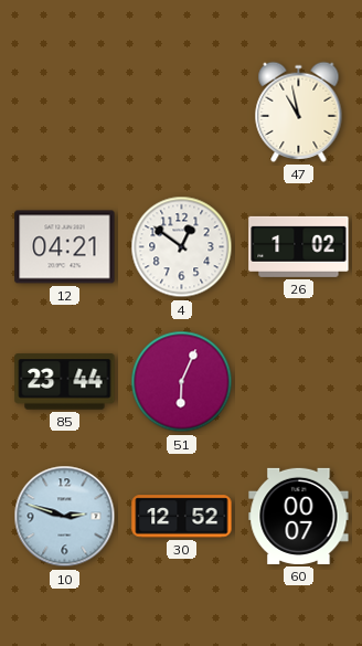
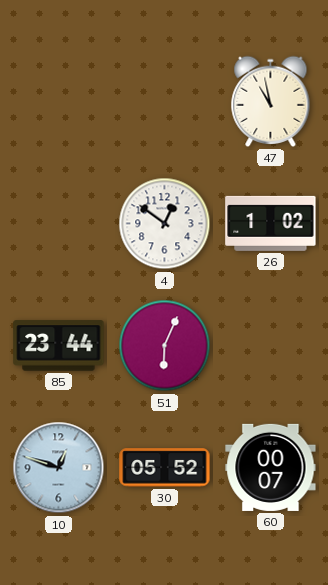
12: 04:21 -> none
10: 2:48 -> 12:48
30: 12:52 -> 05:52
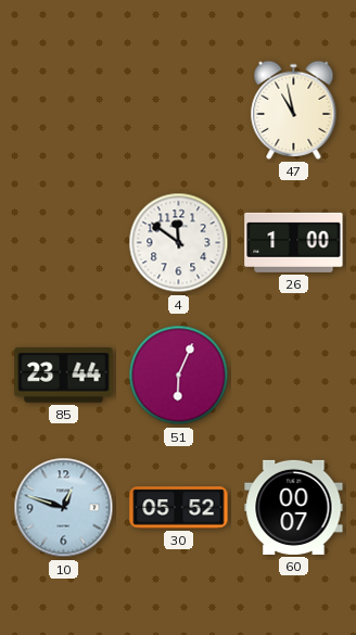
4: 12:51 -> 11:51
26: 1:02 -> 1:00
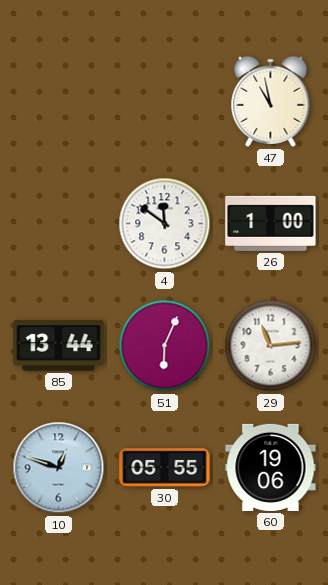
85: 23:44 -> 13:44
29: none -> 11:14
30: 05:52 -> 05:55
60: 00:07 -> 19:06
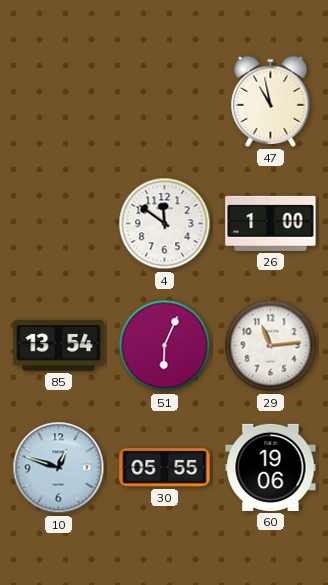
85: 13:44 -> 13:54
